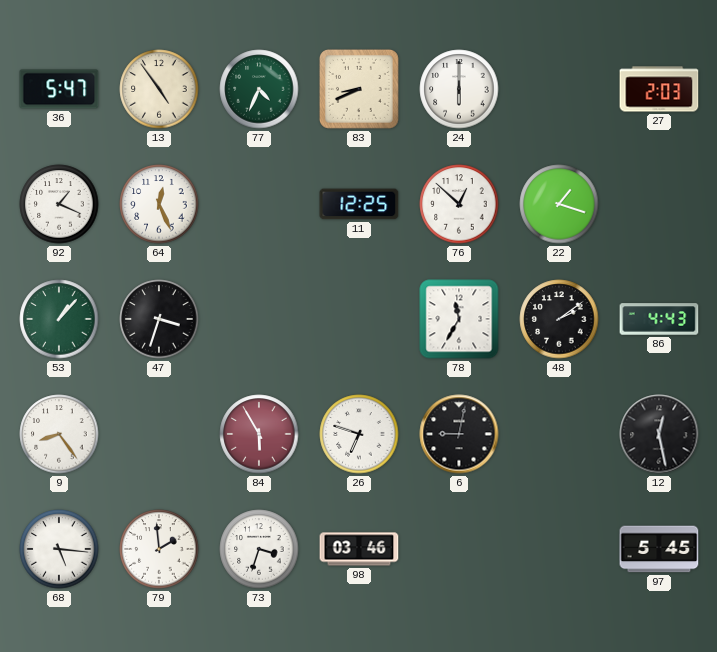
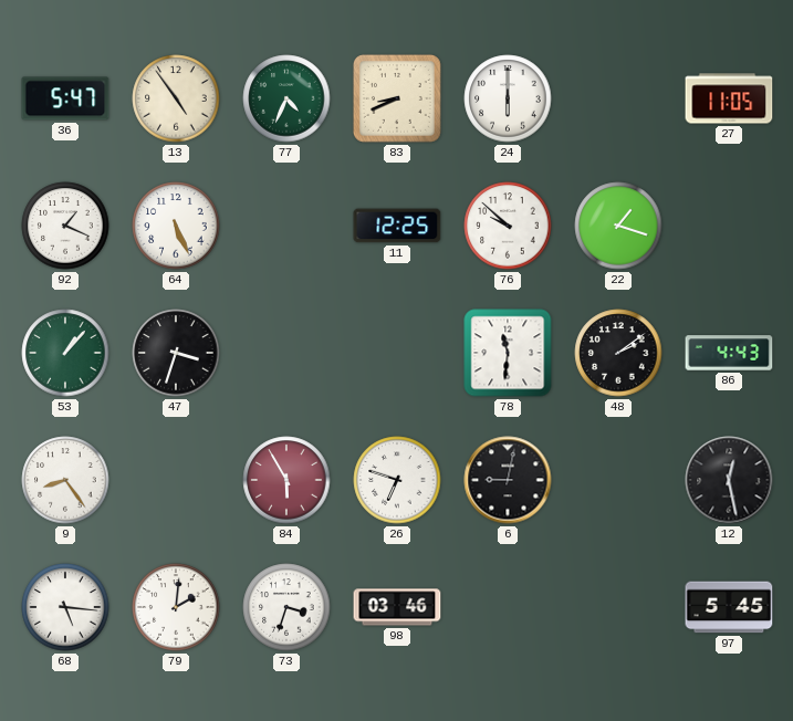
27: 2:03 -> 11:05
64: 12:26 -> 5:26
76: 12:52 -> 9:52
78: 11:35 -> 11:31
79: 1:59 -> 2:01
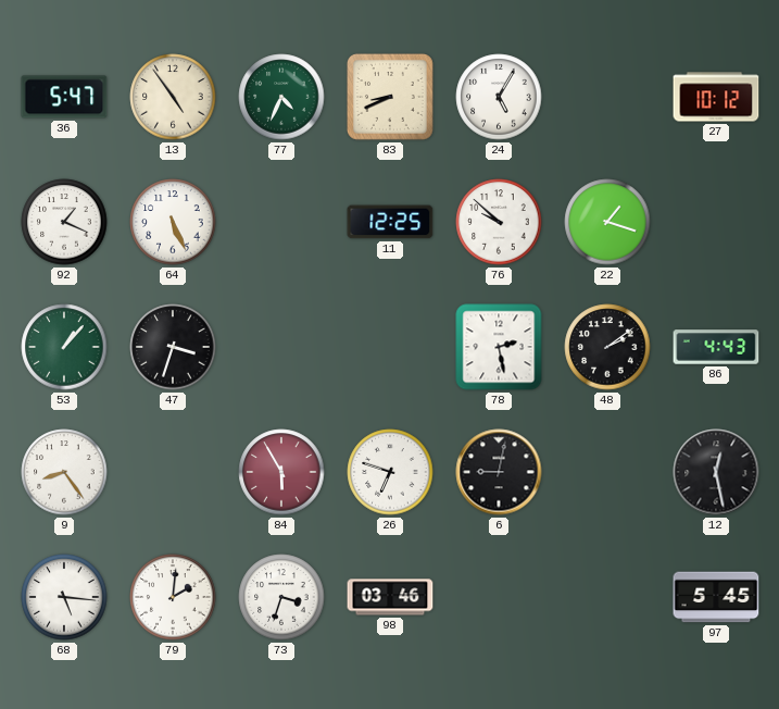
24: 6:00 -> 5:05
27: 11:05 -> 10:12
78: 11:31 -> 2:28
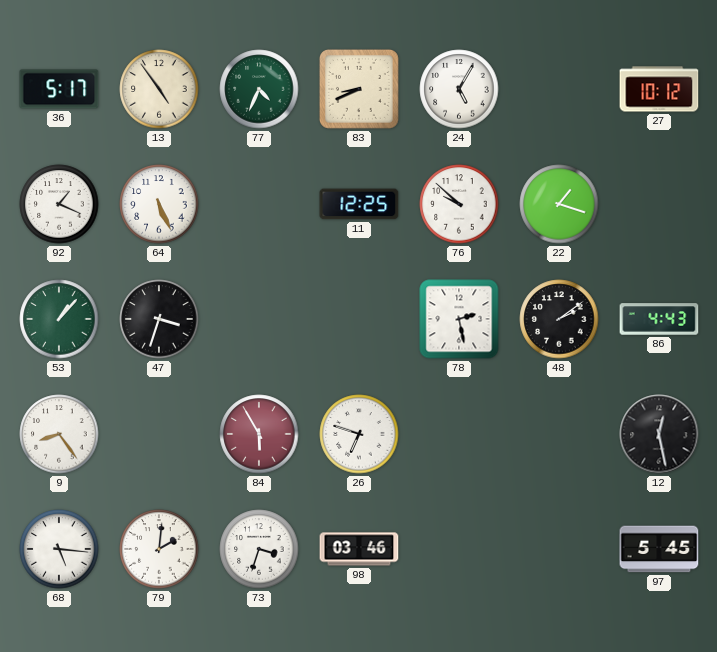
36: 5:47 -> 5:17
6: 9:02 -> none
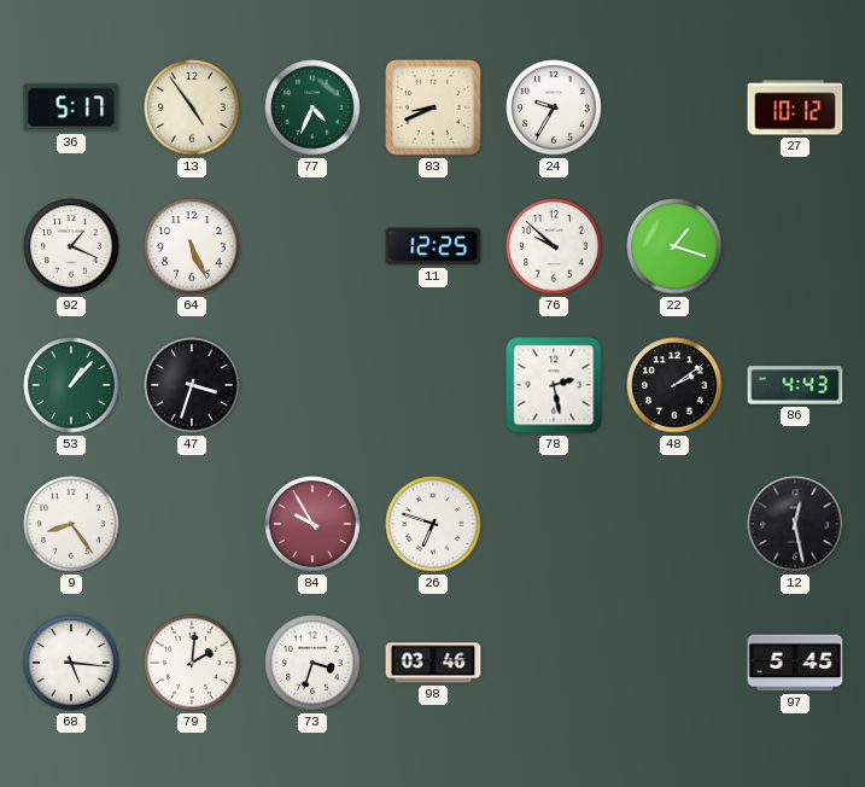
24: 5:05 -> 9:35
84: 5:55 -> 9:55
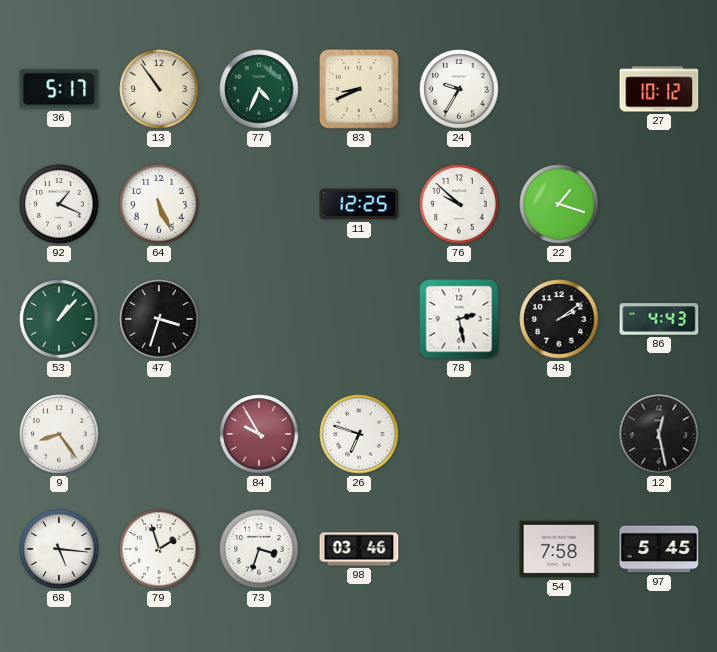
13: 4:54 -> 10:54
79: 2:01 -> 1:57
54: none -> 7:58
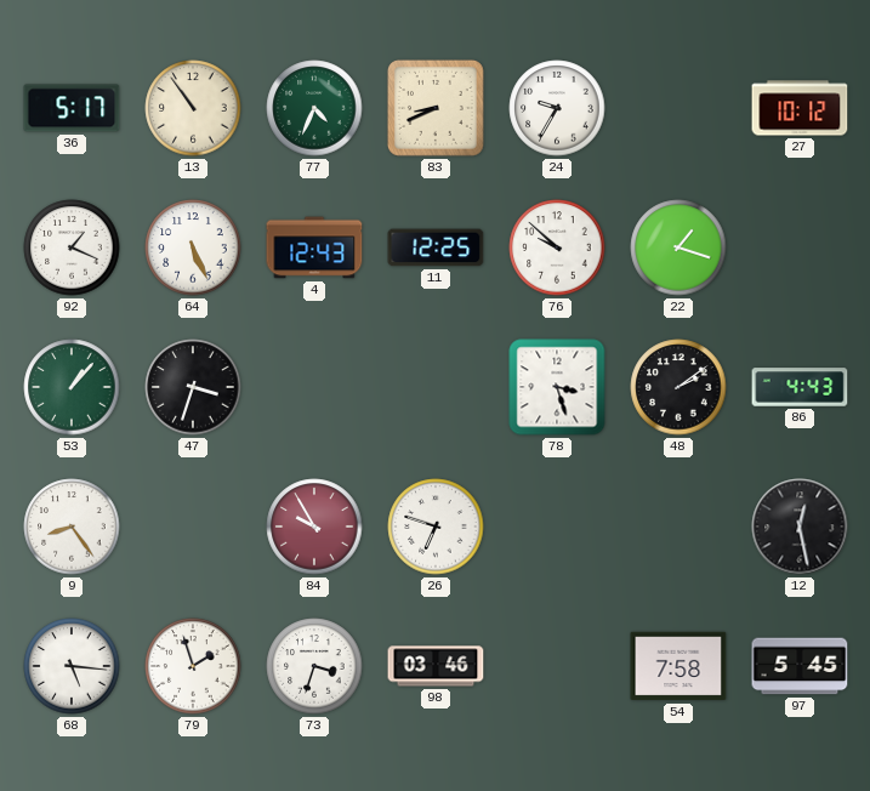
4: none -> 12:43
78: 2:28 -> 3:27
